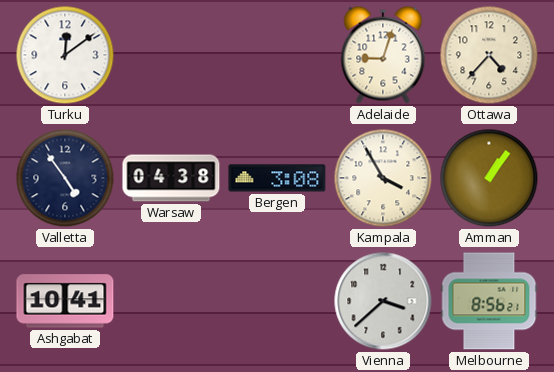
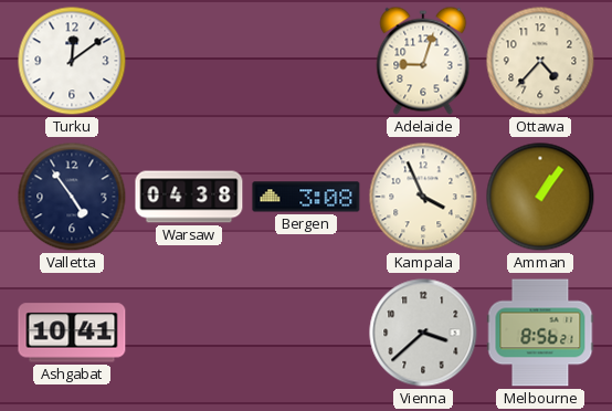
Kampala: 3:55 -> 3:56
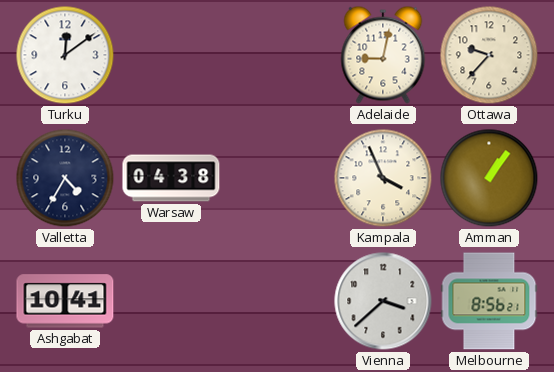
Adelaide: 9:03 -> 9:02
Ottawa: 4:37 -> 9:37
Valletta: 4:54 -> 4:35
Bergen: 3:08 -> none
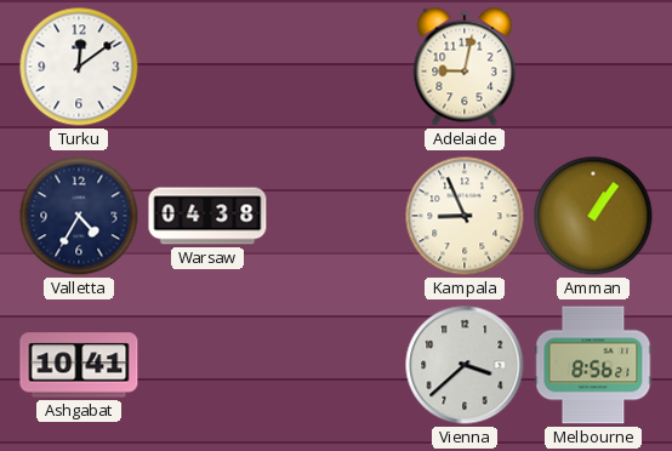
Ottawa: 9:37 -> none
Kampala: 3:56 -> 8:56
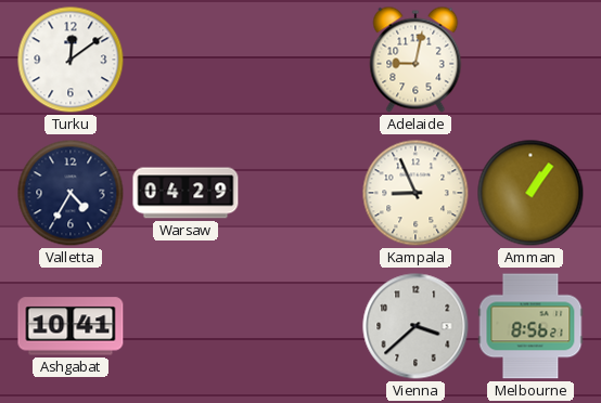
Warsaw: 04:38 -> 04:29
